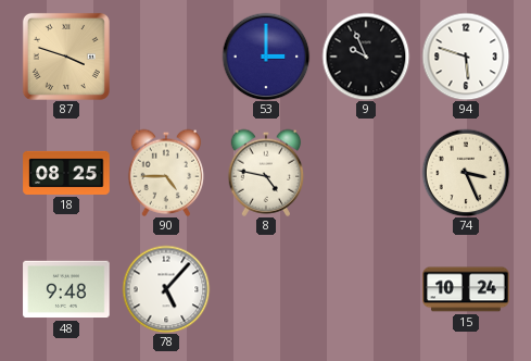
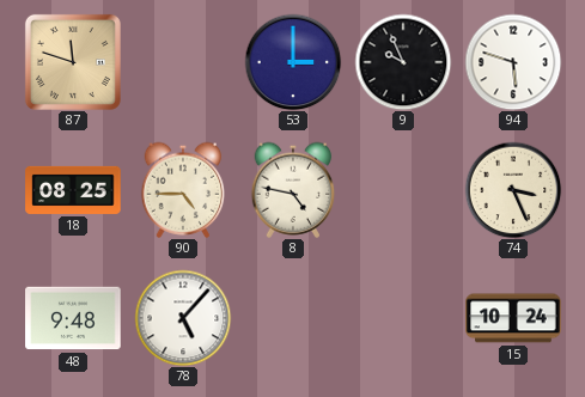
87: 3:48 -> 11:48
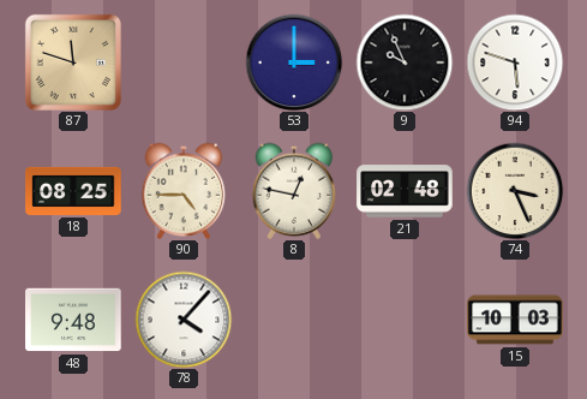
8: 4:47 -> 12:47
21: none -> 02:48
78: 5:07 -> 4:07
15: 10:24 -> 10:03
